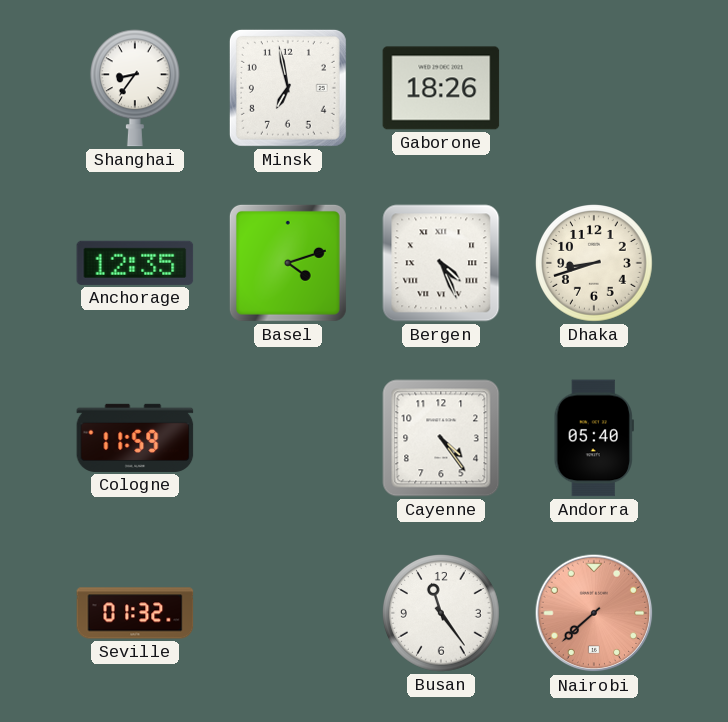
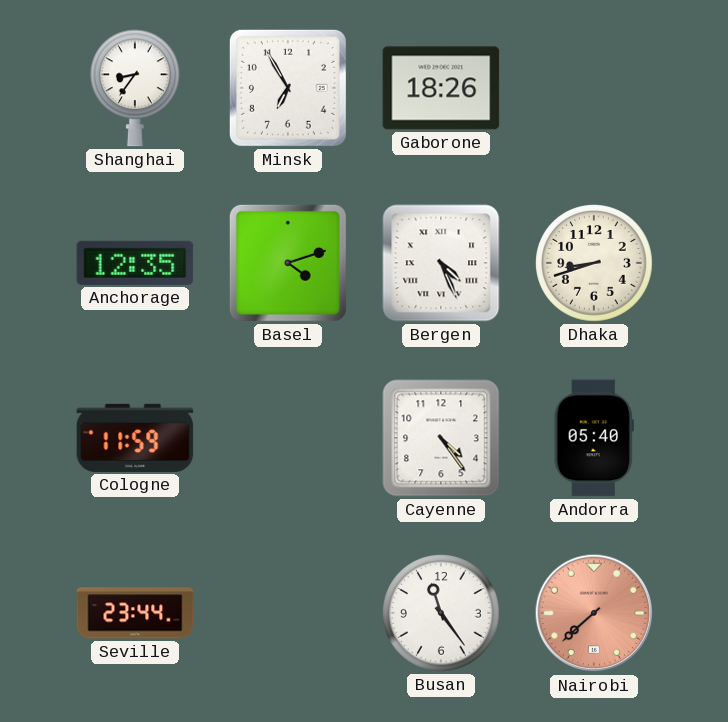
Minsk: 6:58 -> 6:55
Seville: 01:32 -> 23:44
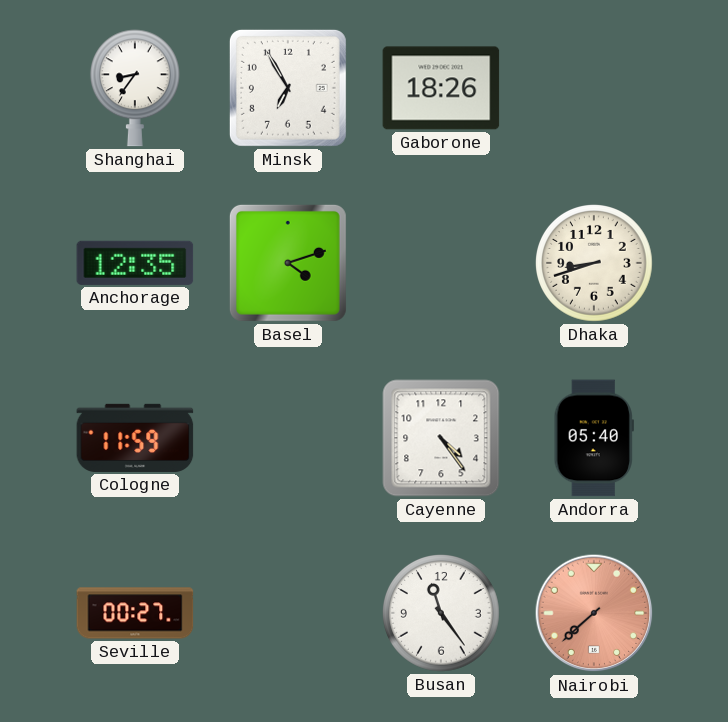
Bergen: 4:26 -> none
Seville: 23:44 -> 00:27
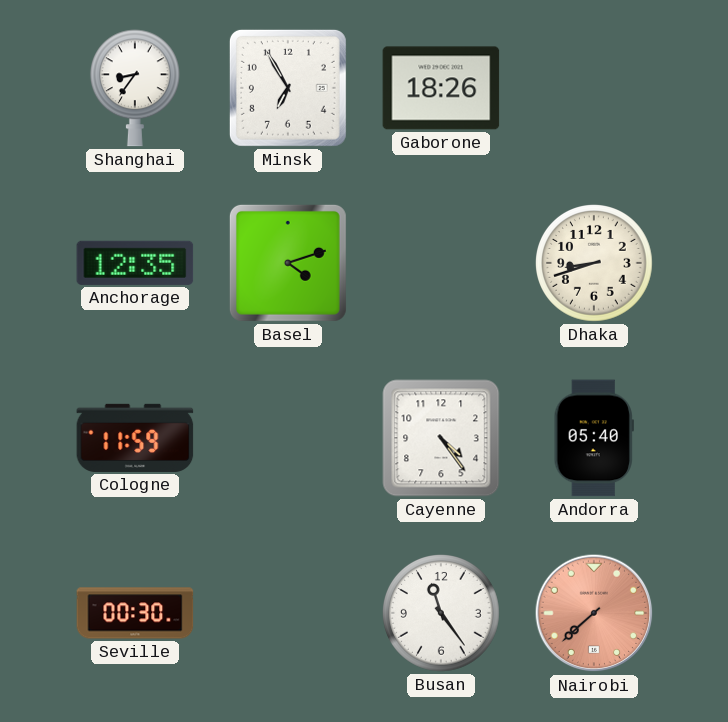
Seville: 00:27 -> 00:30
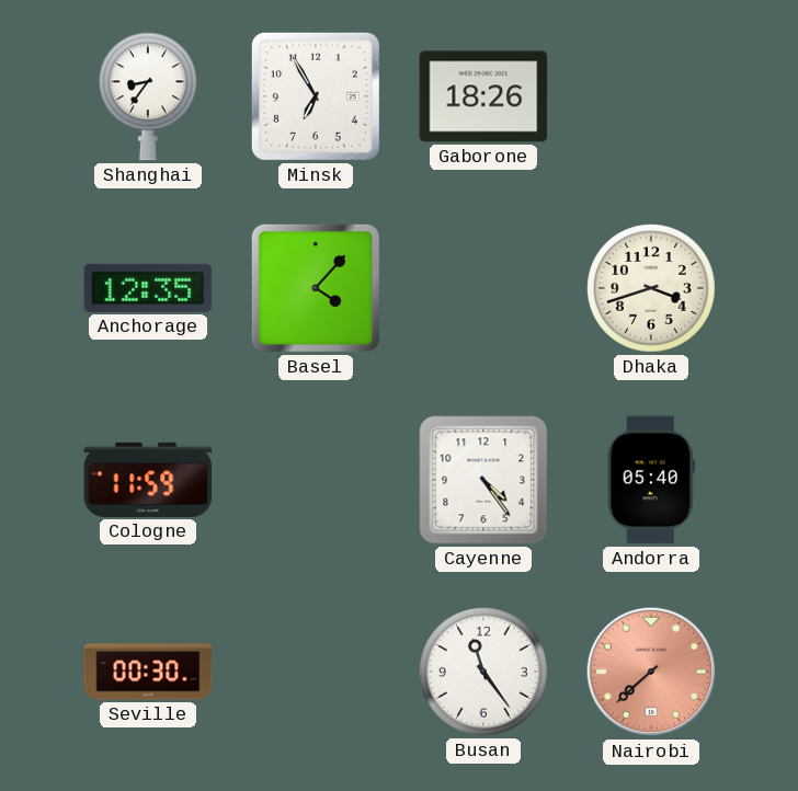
Basel: 4:12 -> 4:07
Dhaka: 8:42 -> 3:42
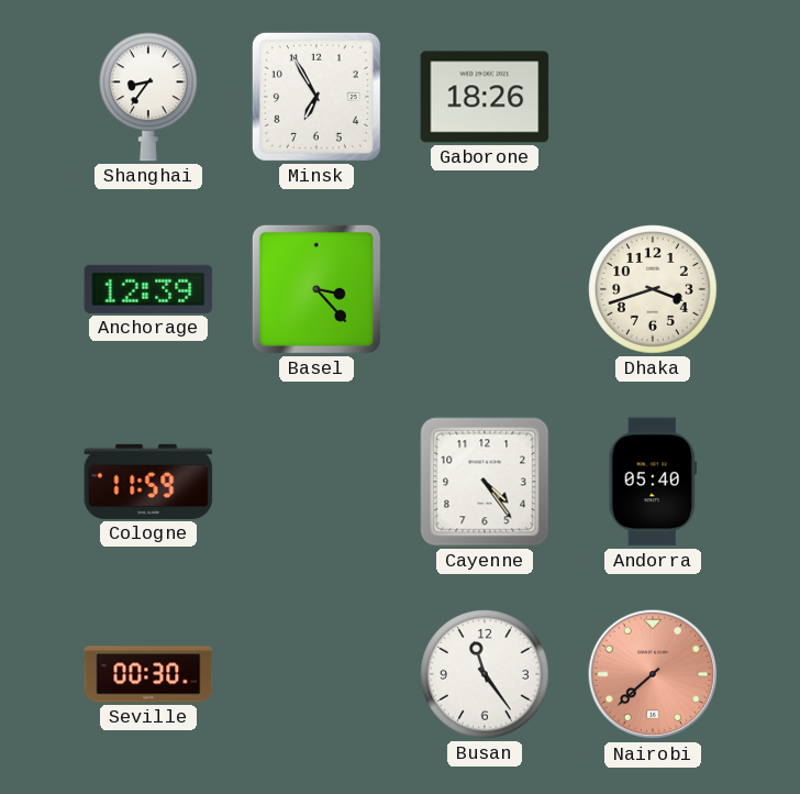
Anchorage: 12:35 -> 12:39
Basel: 4:07 -> 3:23
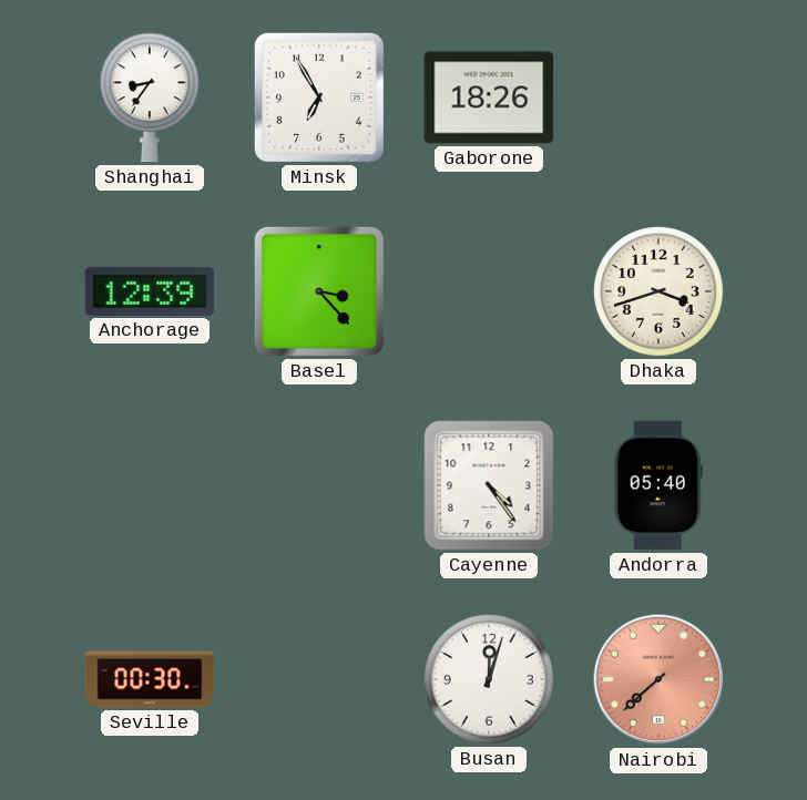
Cologne: 11:59 -> none
Busan: 11:24 -> 12:03
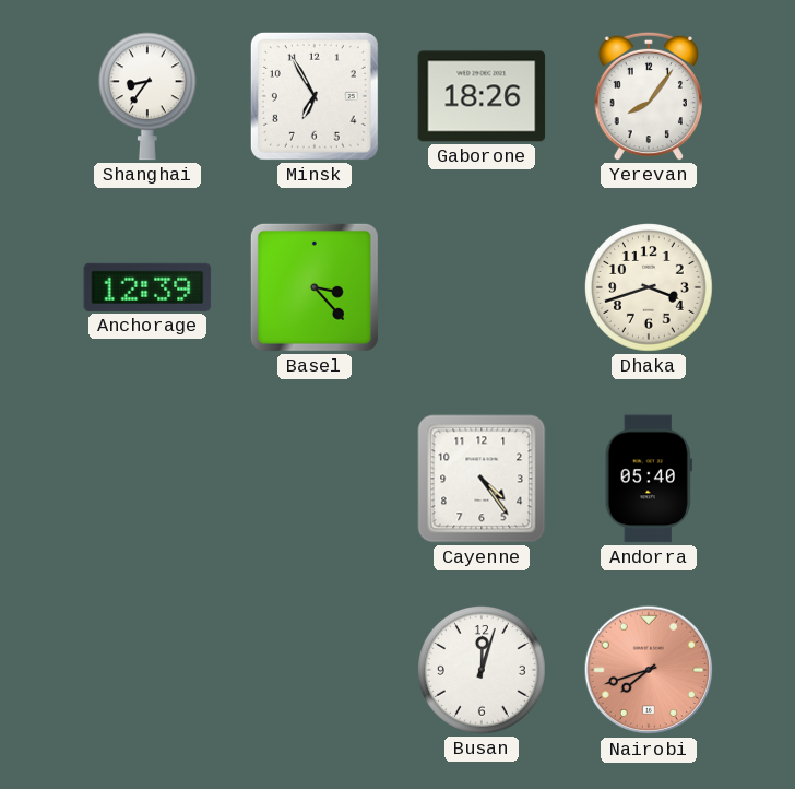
Yerevan: none -> 8:06
Seville: 00:30 -> none
Nairobi: 7:38 -> 7:42
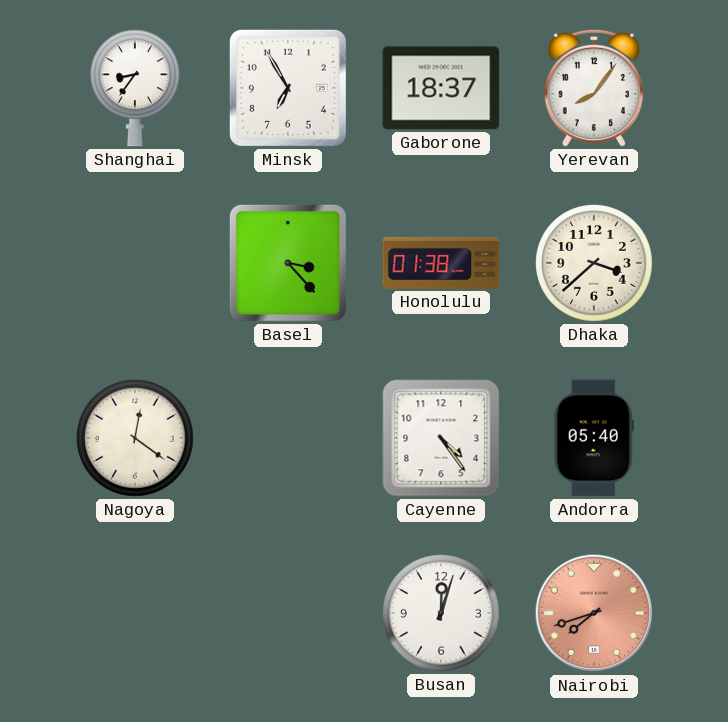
Gaborone: 18:26 -> 18:37
Anchorage: 12:39 -> none
Honolulu: none -> 01:38
Dhaka: 3:42 -> 3:38
Nagoya: none -> 12:21
